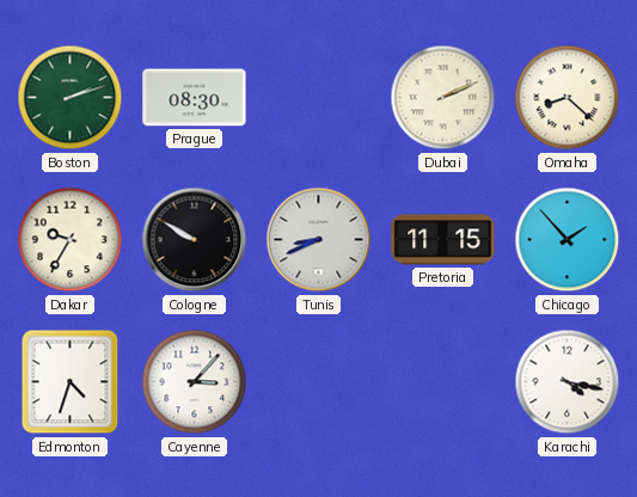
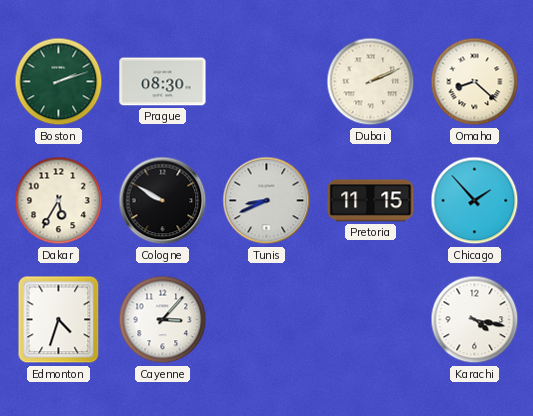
Dakar: 9:35 -> 5:35
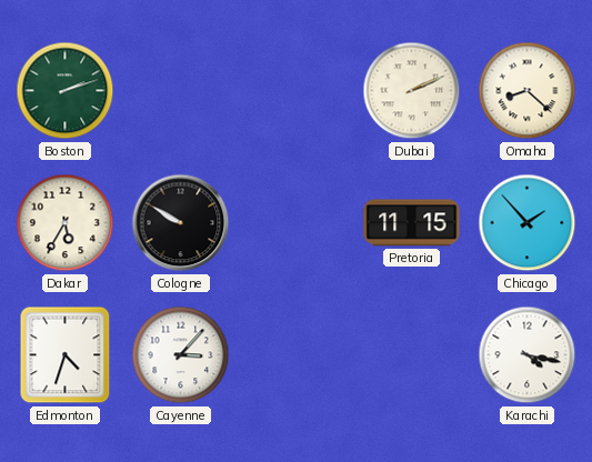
Prague: 08:30 -> none
Tunis: 8:41 -> none
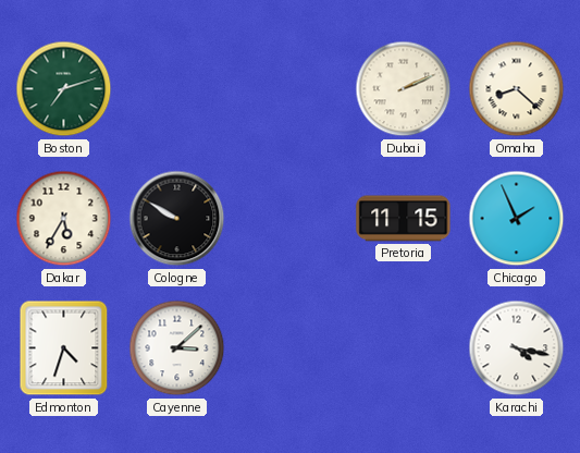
Boston: 2:12 -> 7:12
Chicago: 1:53 -> 1:56
Cayenne: 3:07 -> 3:08
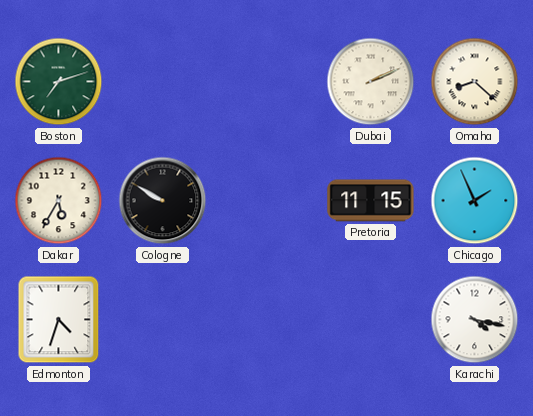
Cayenne: 3:08 -> none
